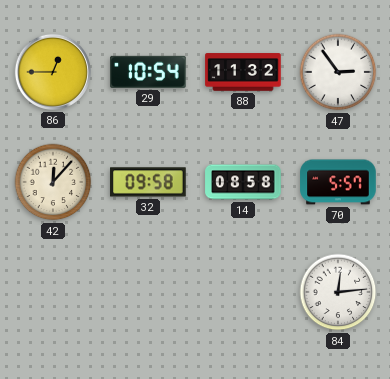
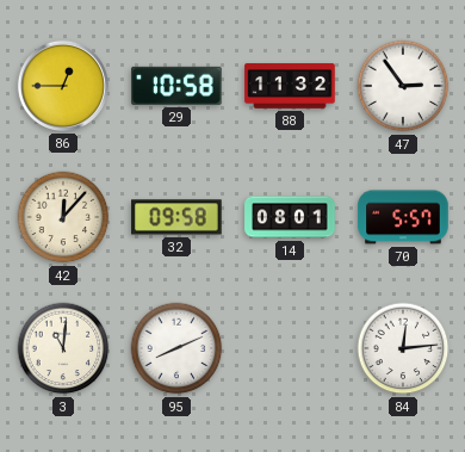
29: 10:54 -> 10:58
14: 08:58 -> 08:01
3: none -> 11:01
95: none -> 8:11
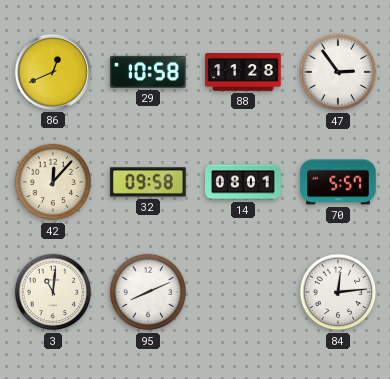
86: 12:45 -> 12:41
88: 11:32 -> 11:28
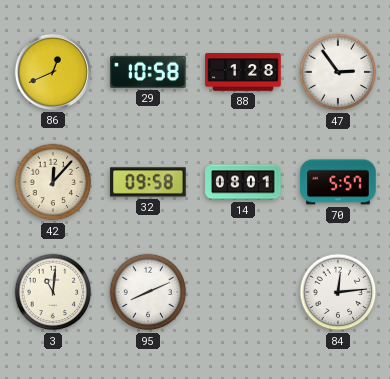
88: 11:28 -> 1:28
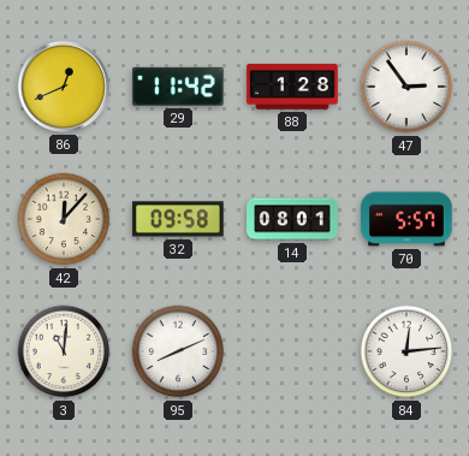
29: 10:58 -> 11:42
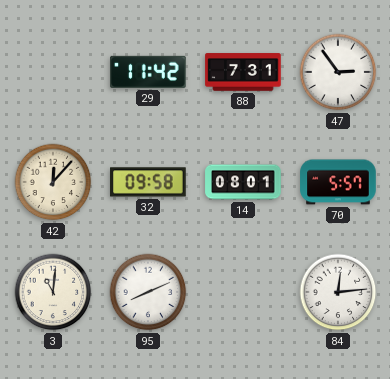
86: 12:41 -> none
88: 1:28 -> 7:31
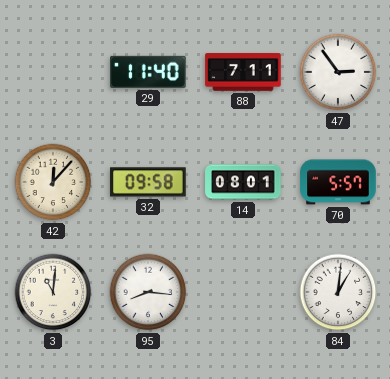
29: 11:42 -> 11:40
88: 7:31 -> 7:11
95: 8:11 -> 8:16
84: 12:14 -> 1:01
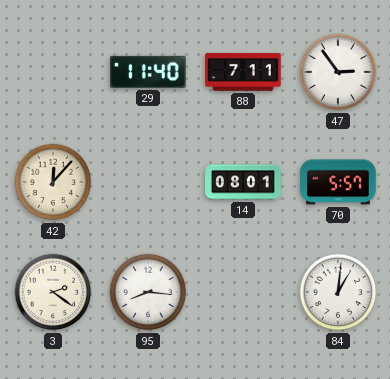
32: 09:58 -> none
3: 11:01 -> 2:21
